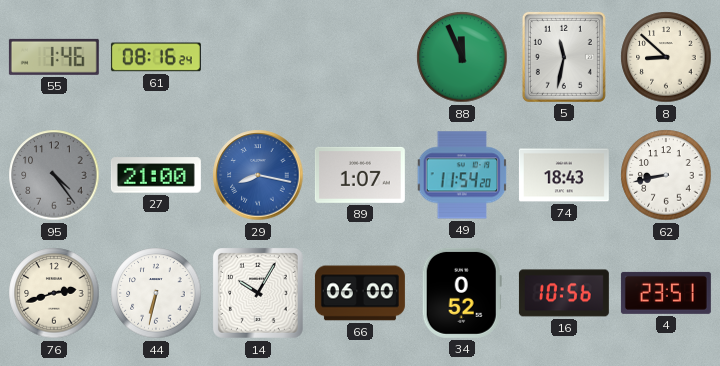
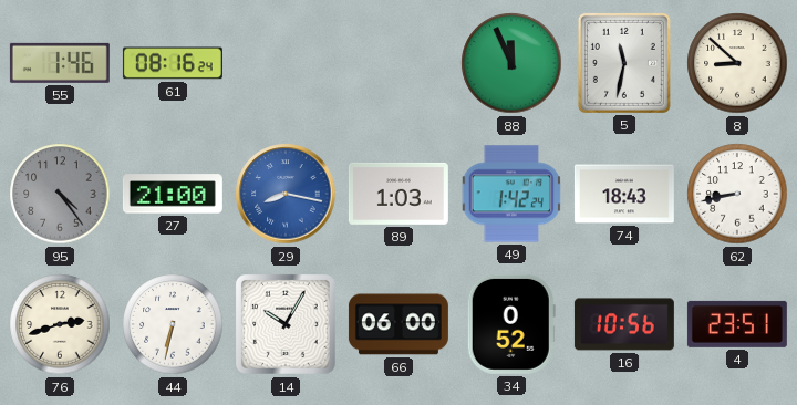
89: 1:07 -> 1:03
49: 11:54 -> 1:42
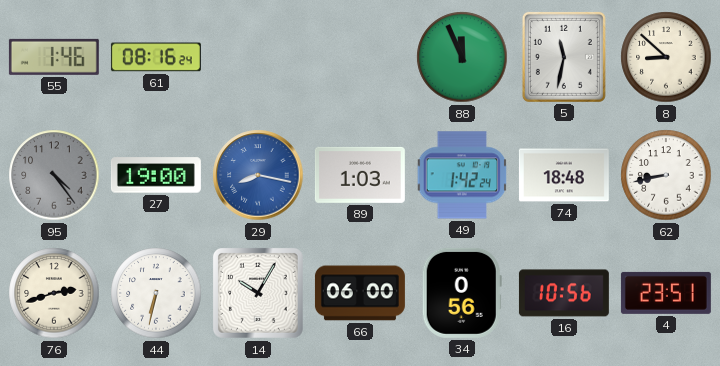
27: 21:00 -> 19:00
74: 18:43 -> 18:48
34: 0:52 -> 0:56
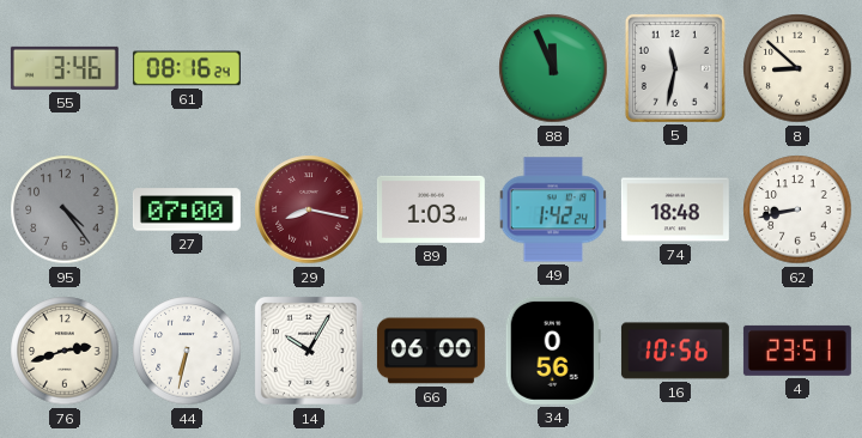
55: 1:46 -> 3:46
27: 19:00 -> 07:00
29 dial: blue -> burgundy
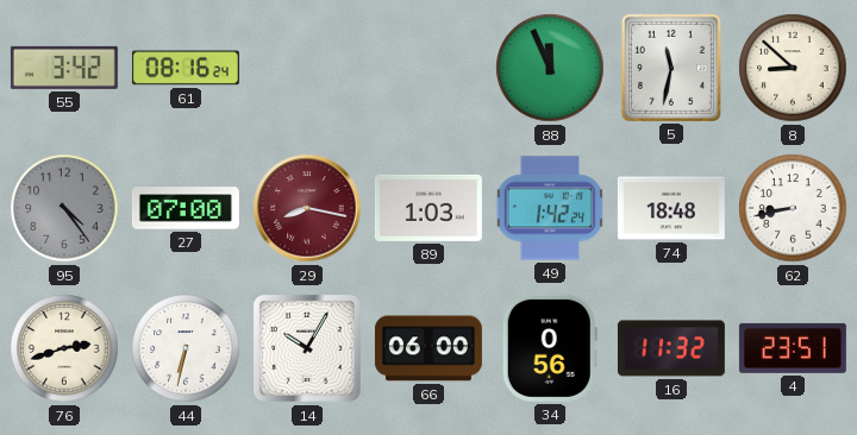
55: 3:46 -> 3:42
16: 10:56 -> 11:32
